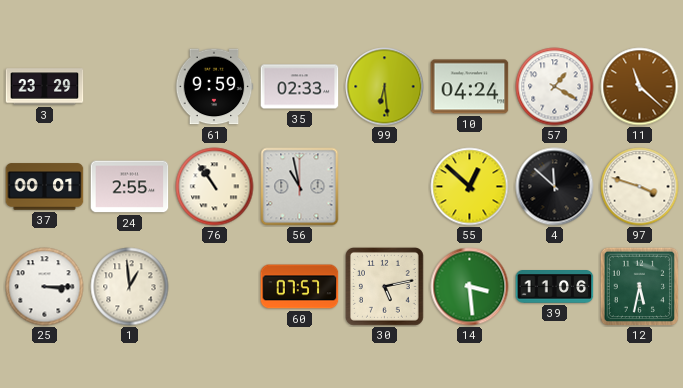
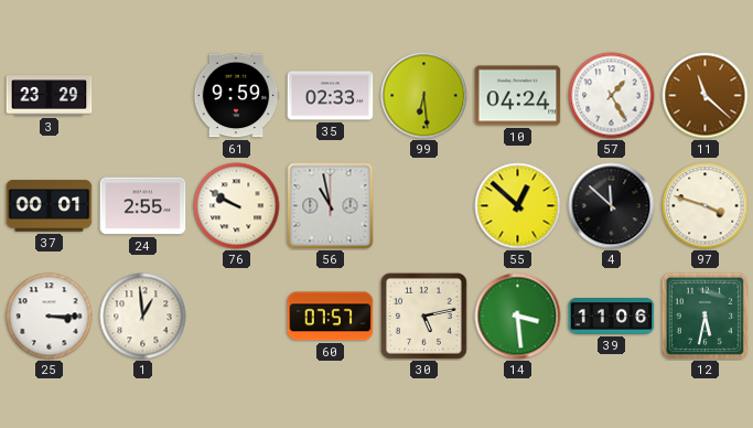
57: 1:20 -> 1:25
76: 10:54 -> 9:50
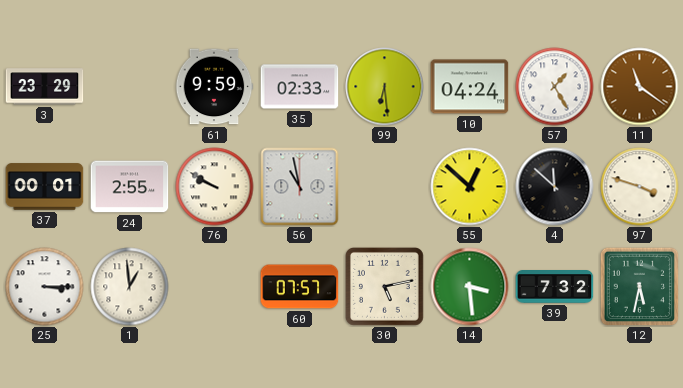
11: 11:22 -> 11:21
39: 11:06 -> 7:32
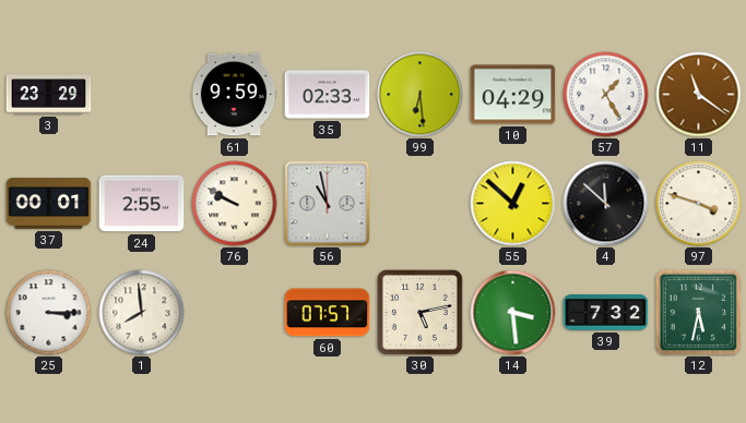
10: 04:24 -> 04:29
1: 12:59 -> 7:59
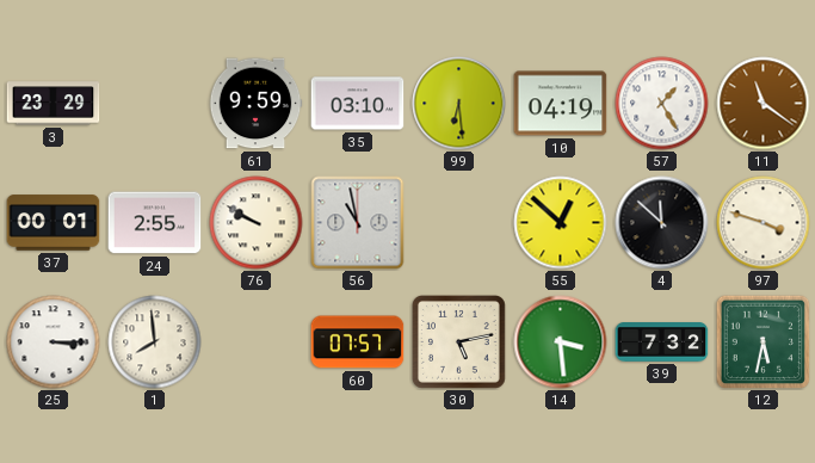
35: 02:33 -> 03:10
10: 04:29 -> 04:19
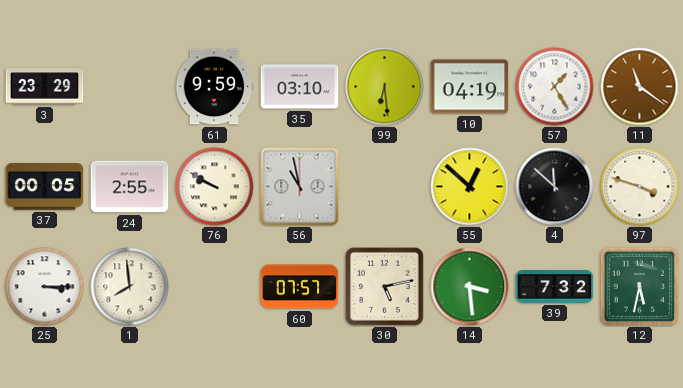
37: 00:01 -> 00:05
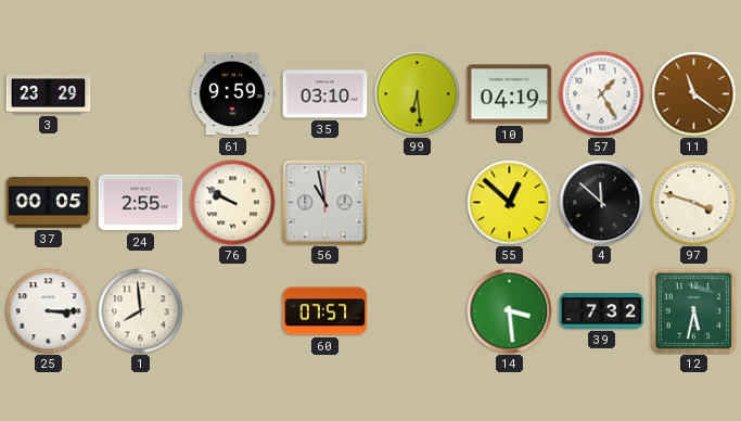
30: 5:13 -> none
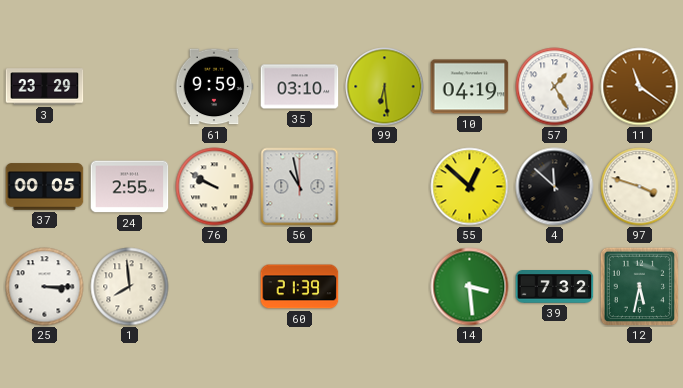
60: 07:57 -> 21:39
